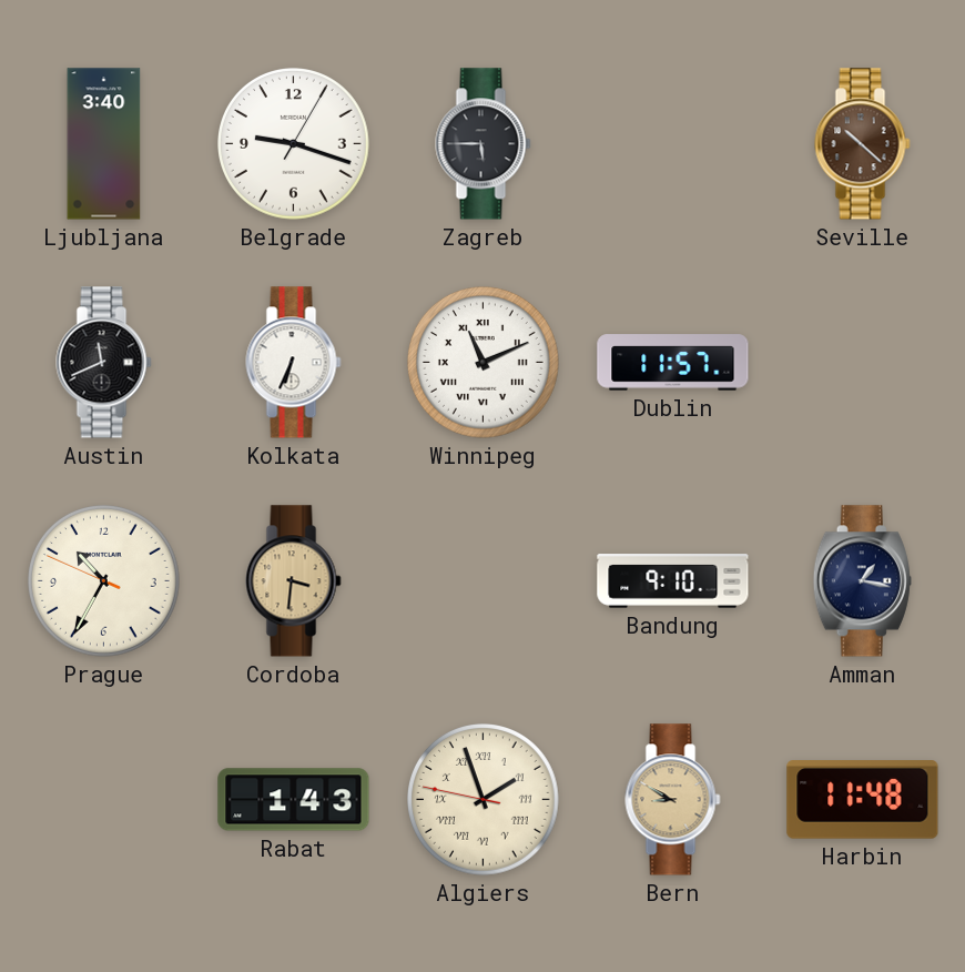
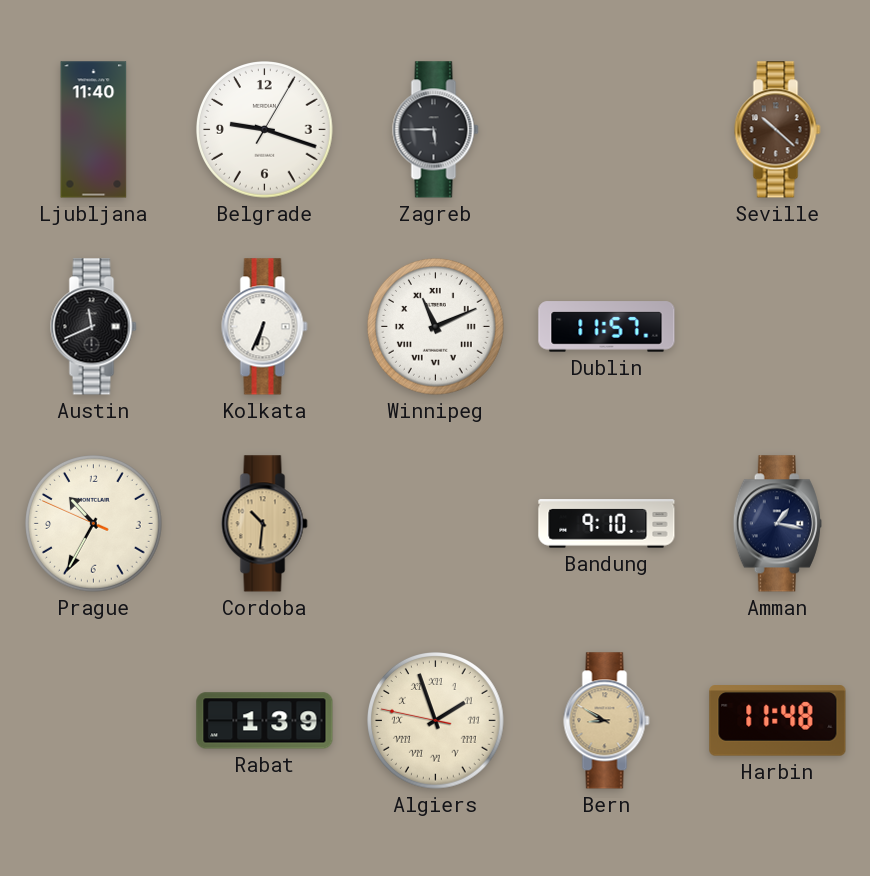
Ljubljana: 3:40 -> 11:40
Cordoba: 3:31 -> 10:31
Rabat: 1:43 -> 1:39
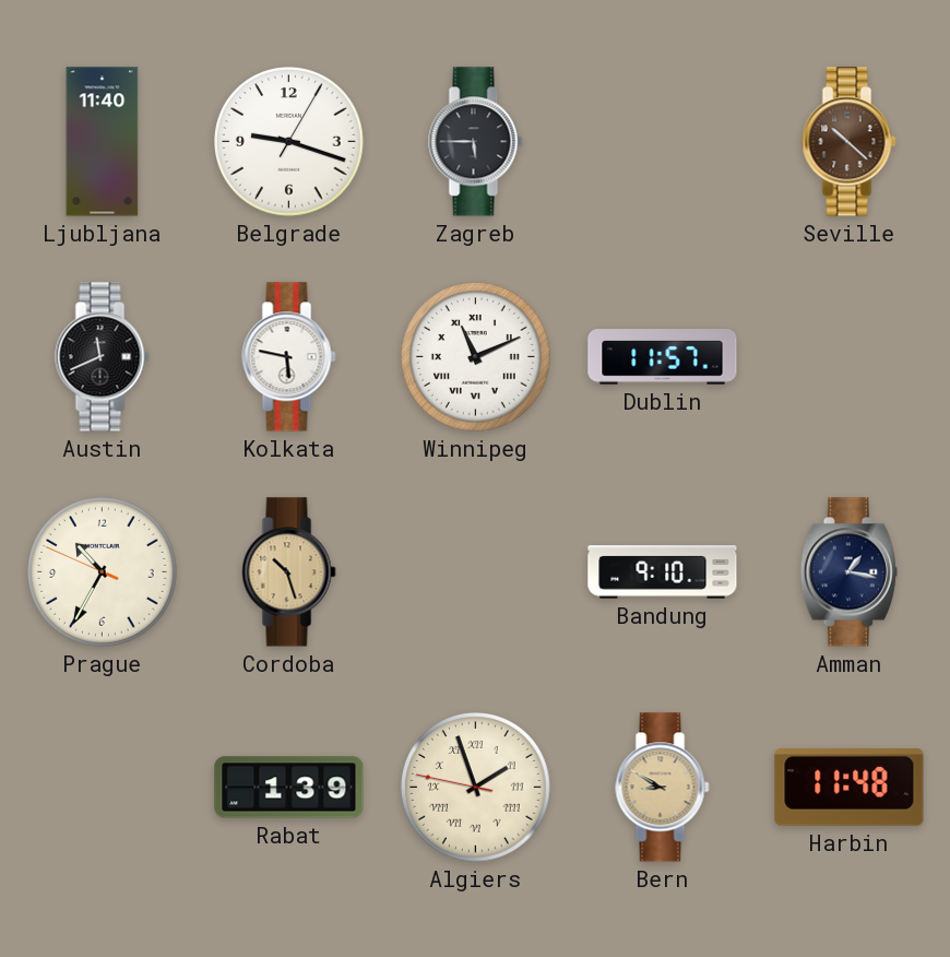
Kolkata: 6:34 -> 5:47
Cordoba: 10:31 -> 10:27
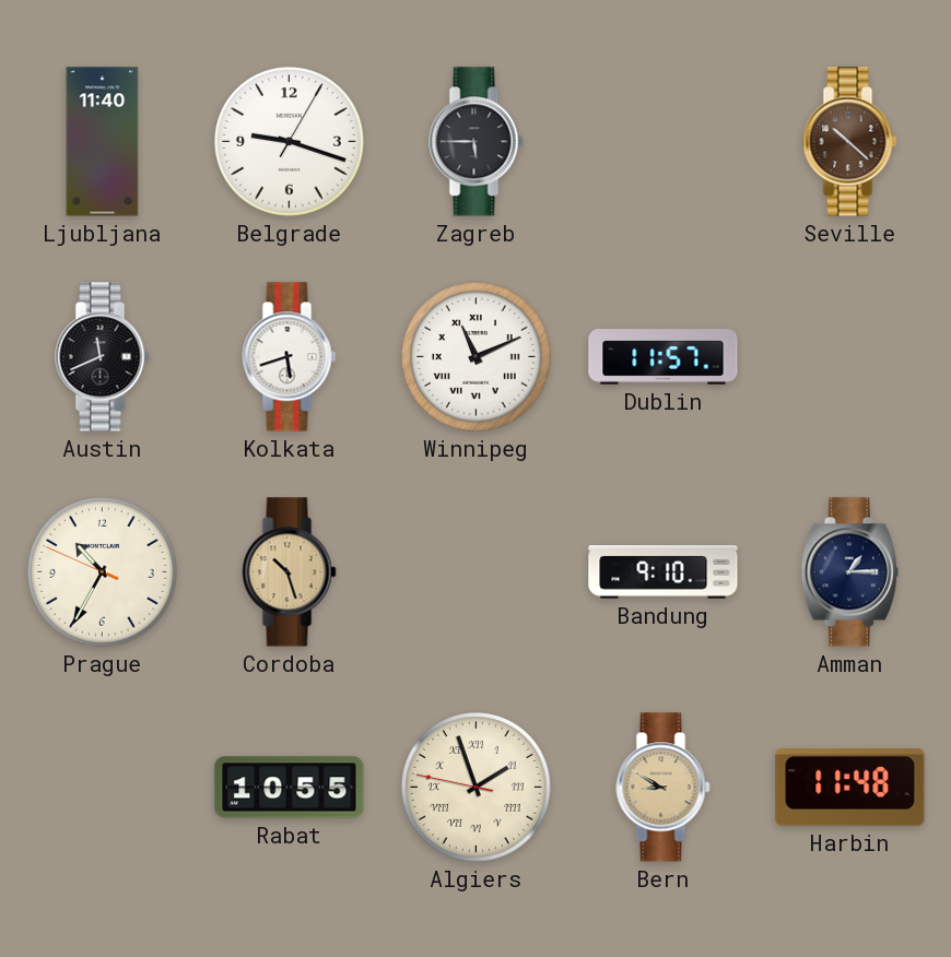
Kolkata: 5:47 -> 5:42
Amman: 1:17 -> 1:15
Rabat: 1:39 -> 10:55
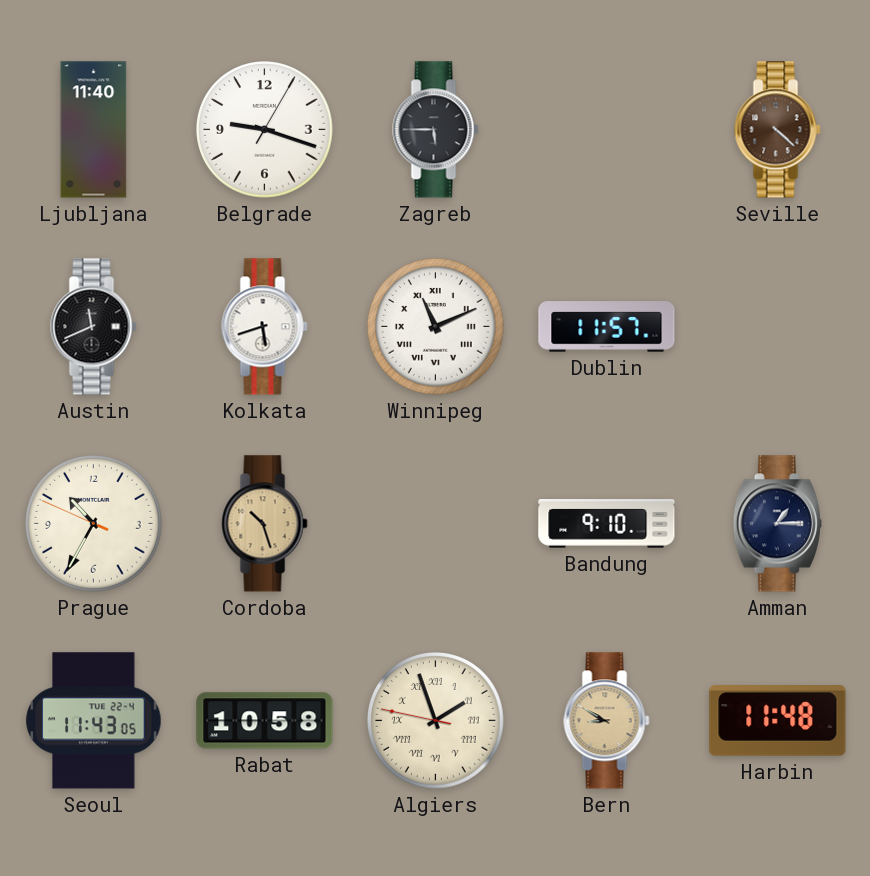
Seville: 10:22 -> 4:22
Seoul: none -> 11:43
Rabat: 10:55 -> 10:58
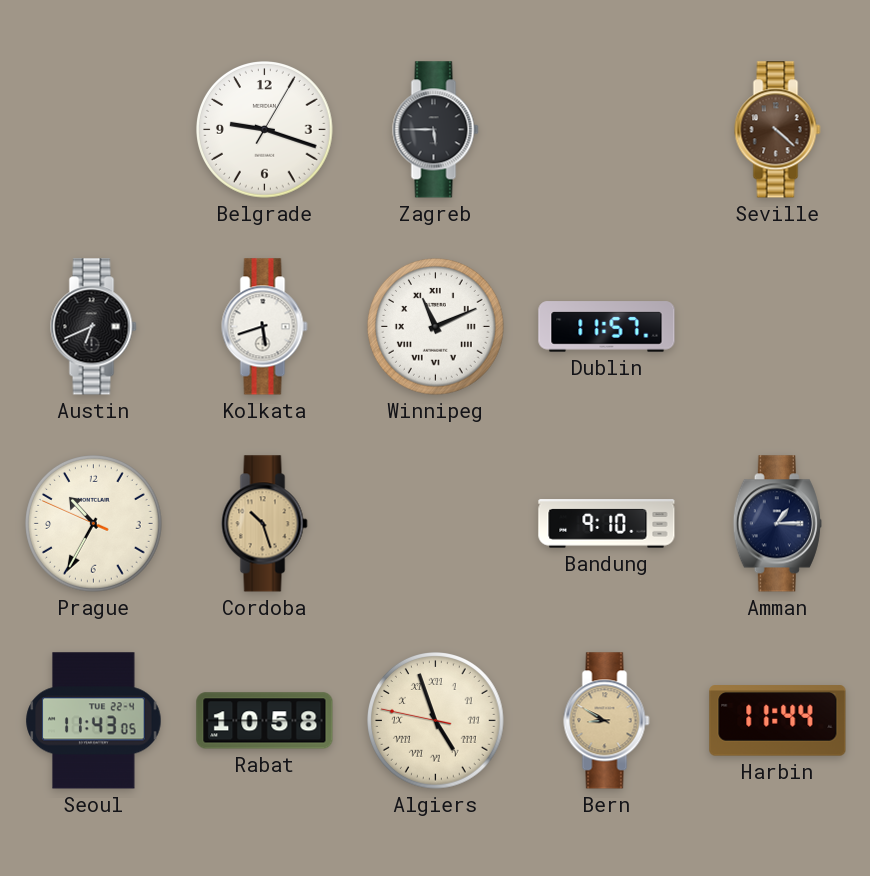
Ljubljana: 11:40 -> none
Austin: 11:41 -> 6:41
Algiers: 1:56 -> 4:56
Harbin: 11:48 -> 11:44
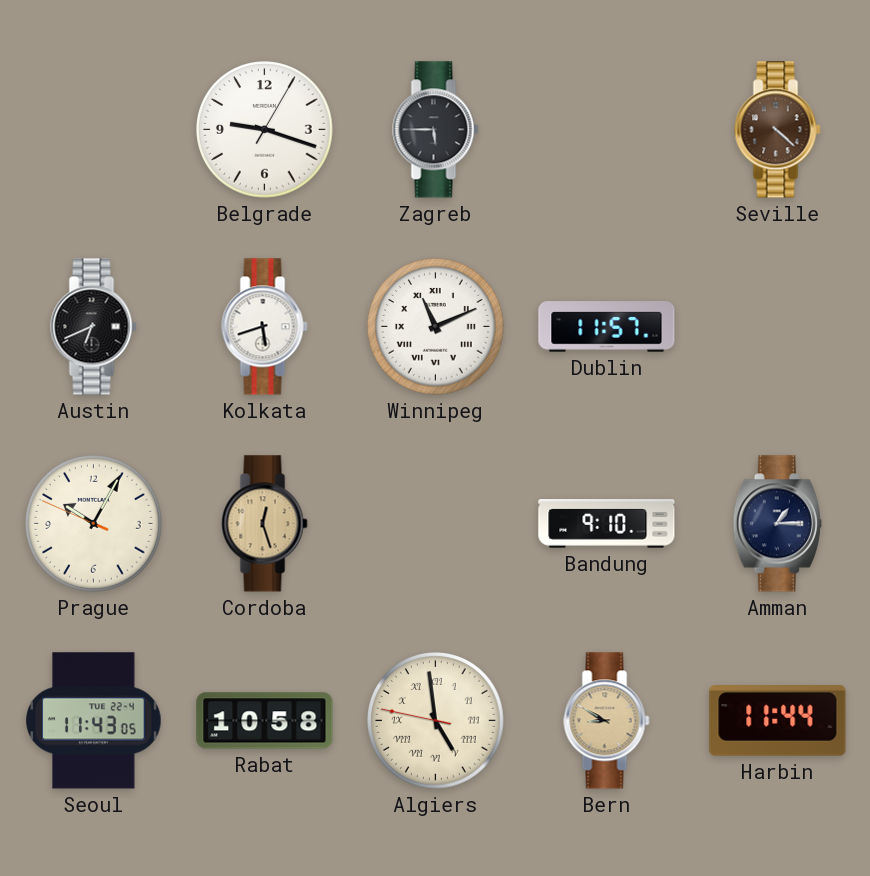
Prague: 10:34 -> 10:04
Cordoba: 10:27 -> 12:27
Algiers: 4:56 -> 4:58
